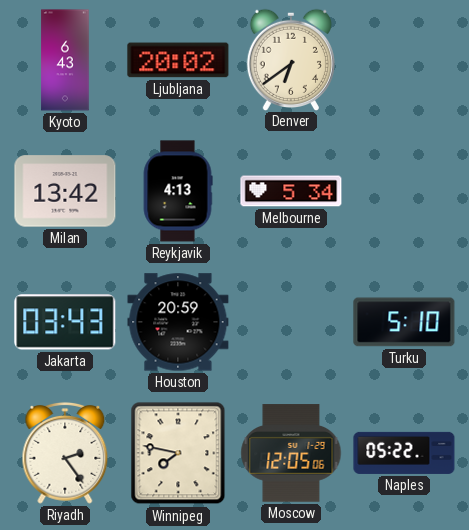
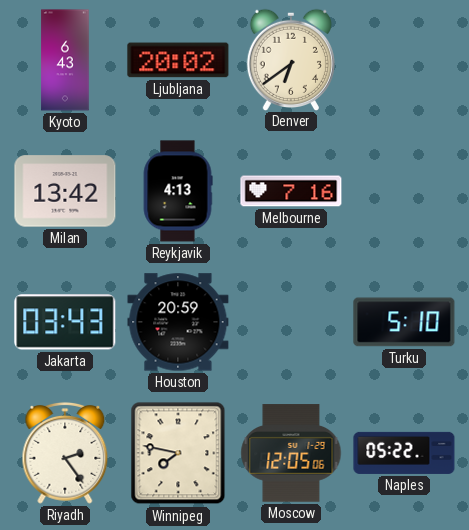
Melbourne: 5:34 -> 7:16
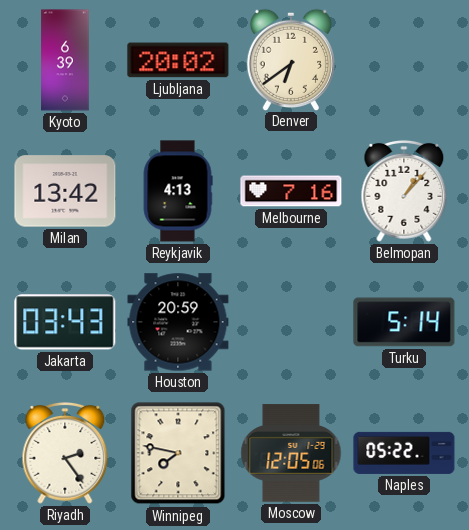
Kyoto: 6:43 -> 6:39
Belmopan: none -> 1:07
Turku: 5:10 -> 5:14
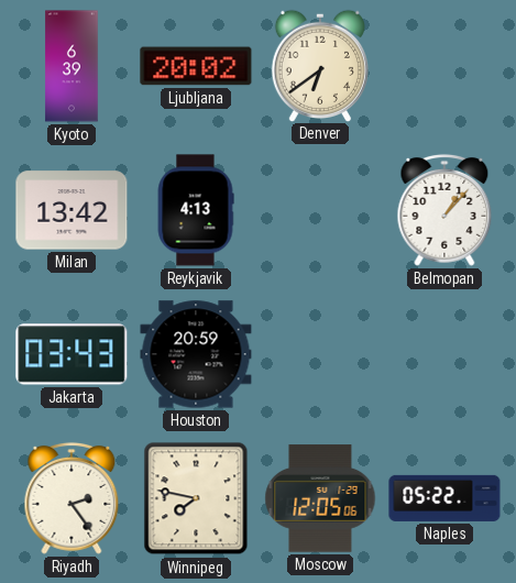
Melbourne: 7:16 -> none
Turku: 5:14 -> none
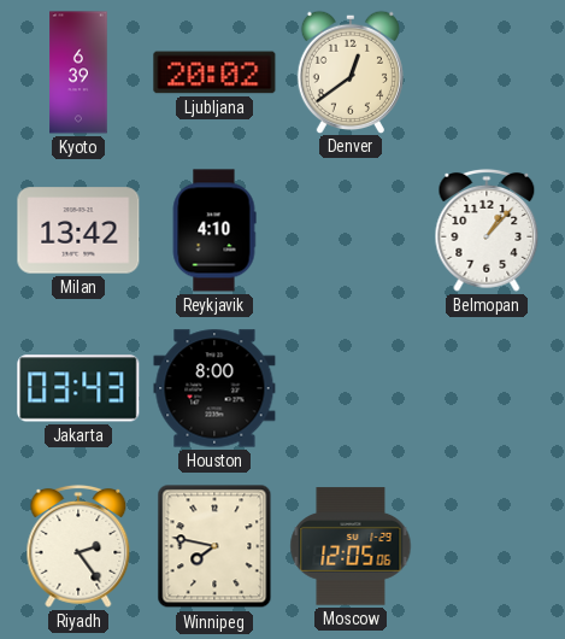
Denver: 6:39 -> 12:39
Reykjavik: 4:13 -> 4:10
Houston: 20:59 -> 8:00
Naples: 05:22 -> none
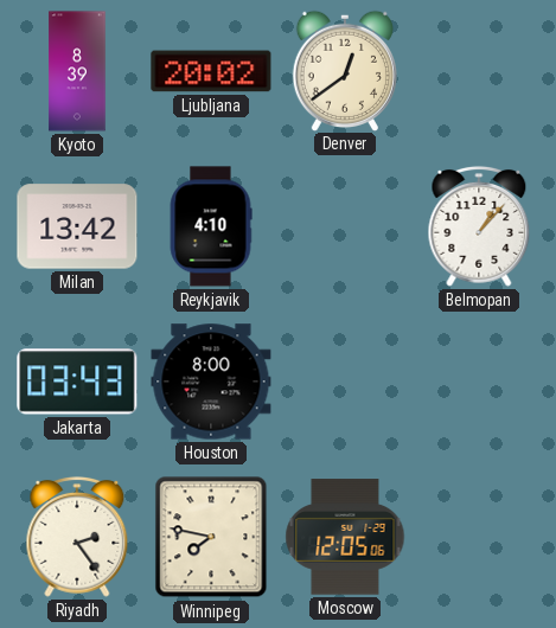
Kyoto: 6:39 -> 8:39
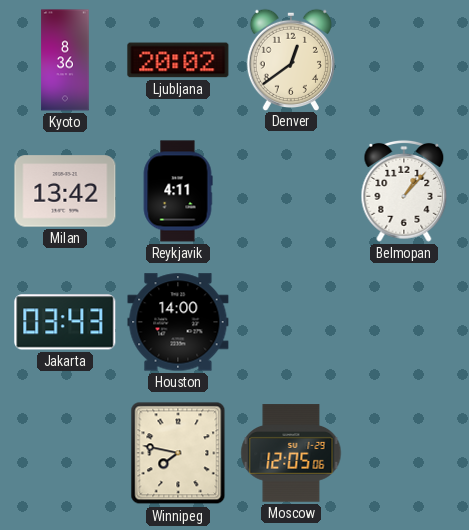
Kyoto: 8:39 -> 8:36
Reykjavik: 4:10 -> 4:11
Houston: 8:00 -> 14:00
Riyadh: 2:24 -> none
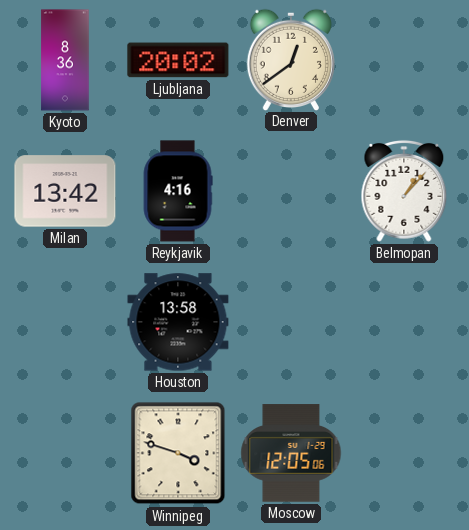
Reykjavik: 4:11 -> 4:16
Jakarta: 03:43 -> none
Houston: 14:00 -> 13:58
Winnipeg: 7:47 -> 3:48
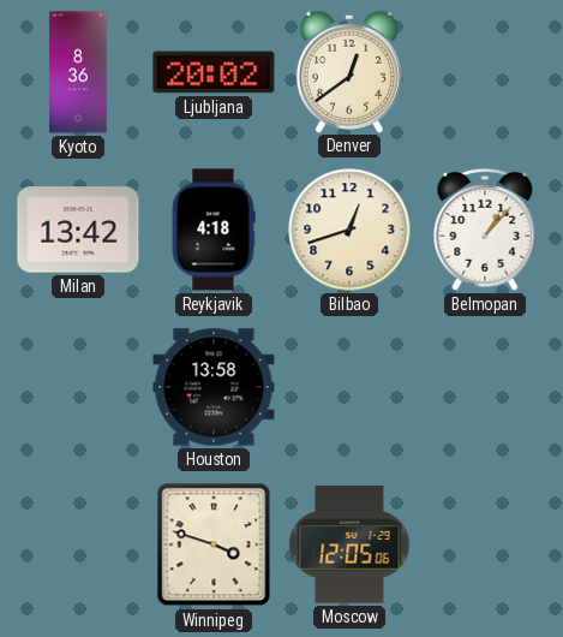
Reykjavik: 4:16 -> 4:18
Bilbao: none -> 12:42
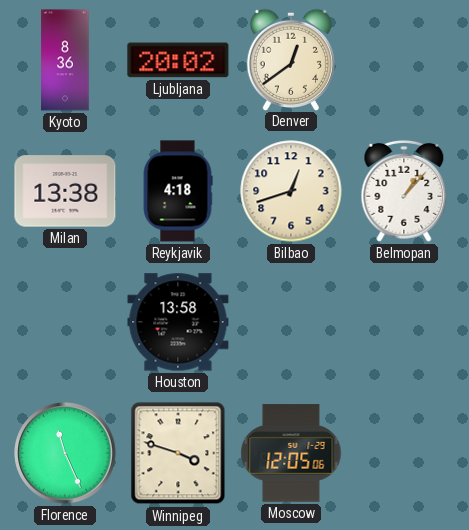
Milan: 13:42 -> 13:38
Florence: none -> 11:26
